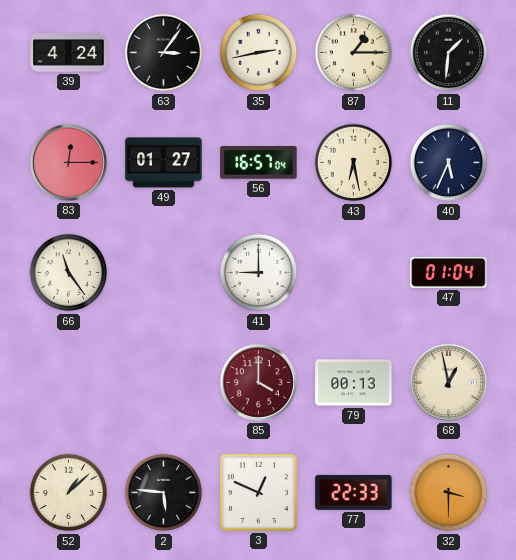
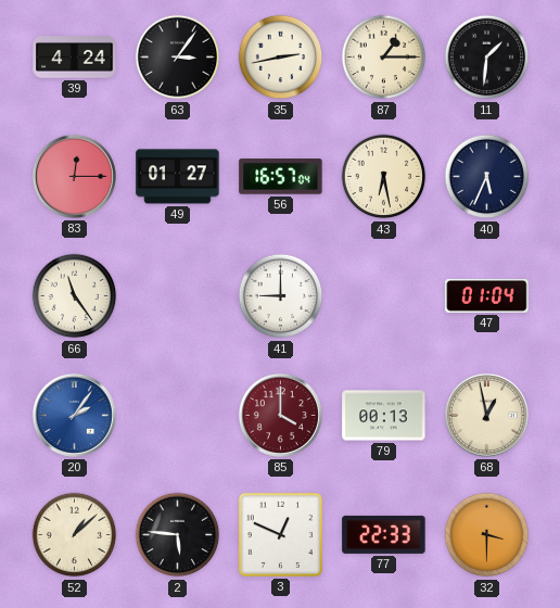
20: none -> 2:06
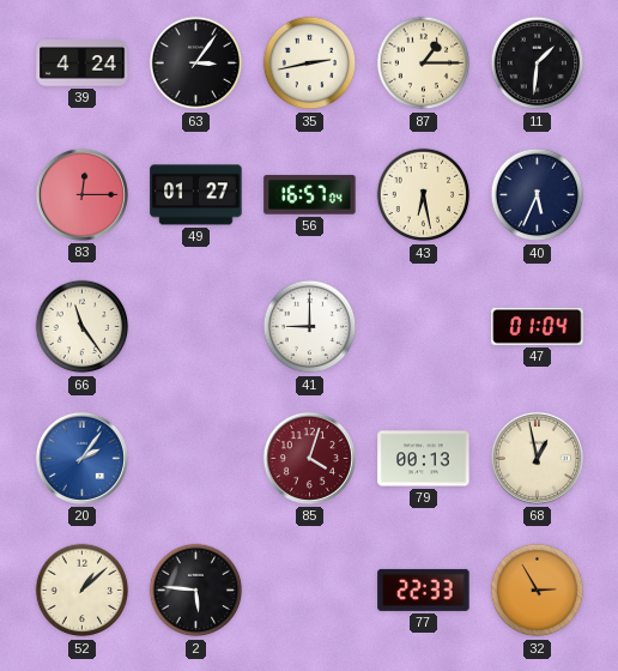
85: 4:00 -> 4:03
3: 12:49 -> none
32: 3:30 -> 2:55
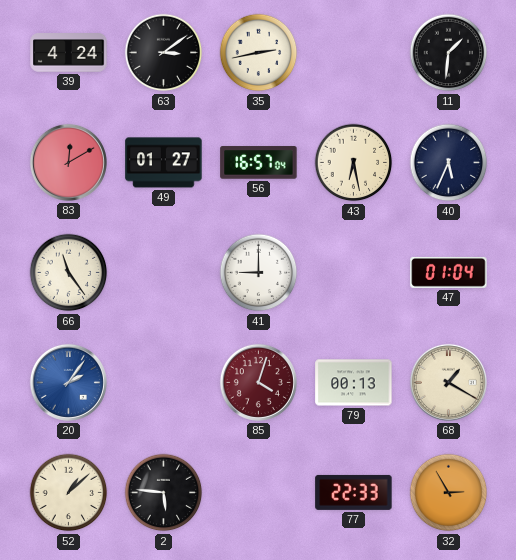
63: 3:06 -> 3:09
87: 1:15 -> none
83: 12:15 -> 12:10
68: 12:58 -> 1:20
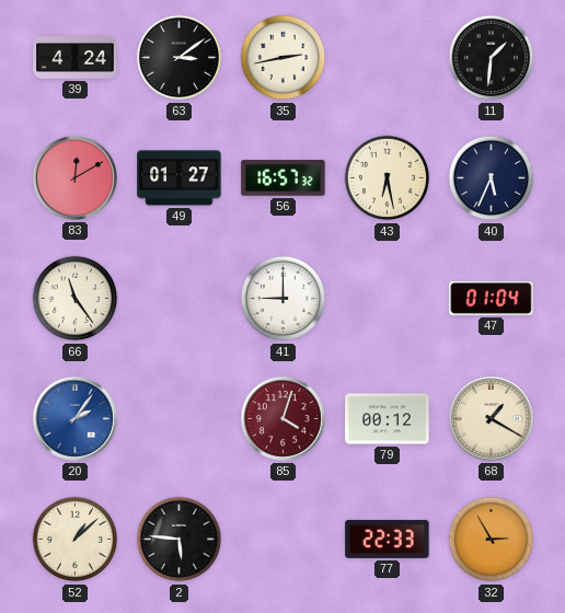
56: 16:57:04 -> 16:57:32
79: 00:13 -> 00:12
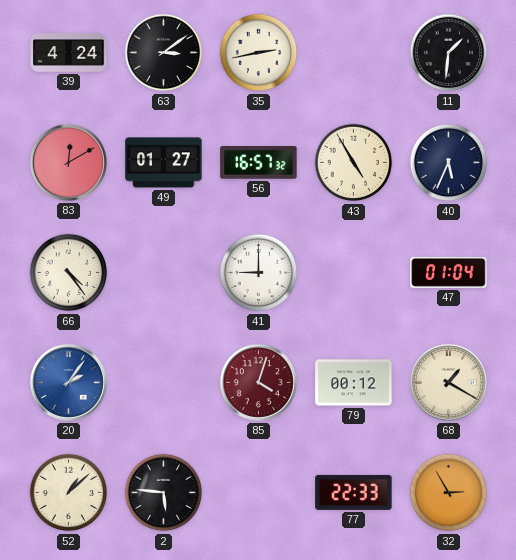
43: 6:28 -> 4:55
66: 11:24 -> 4:24
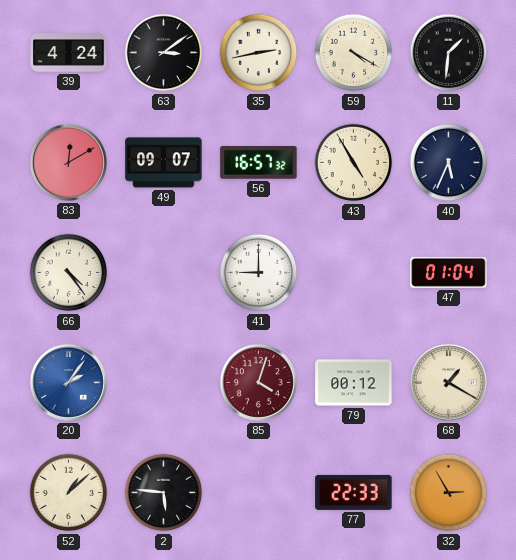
59: none -> 4:20
49: 01:27 -> 09:07
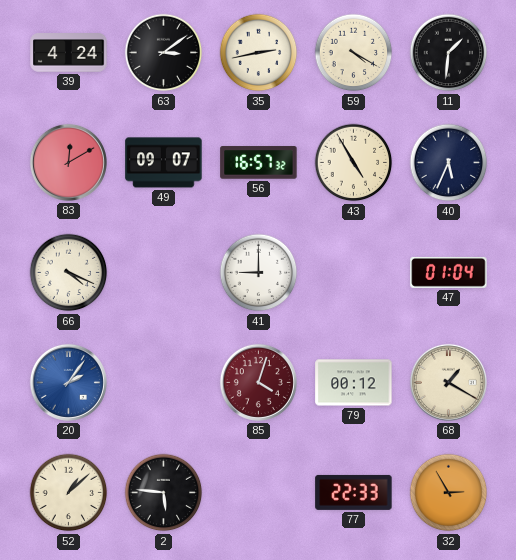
66: 4:24 -> 4:19
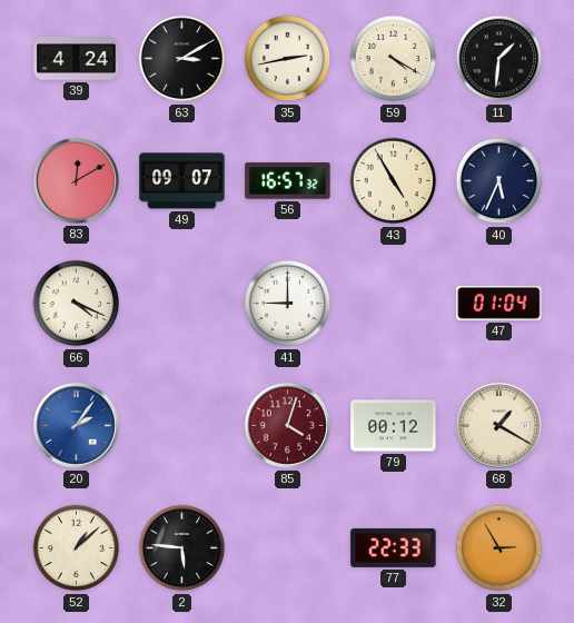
63: 3:09 -> 3:10
